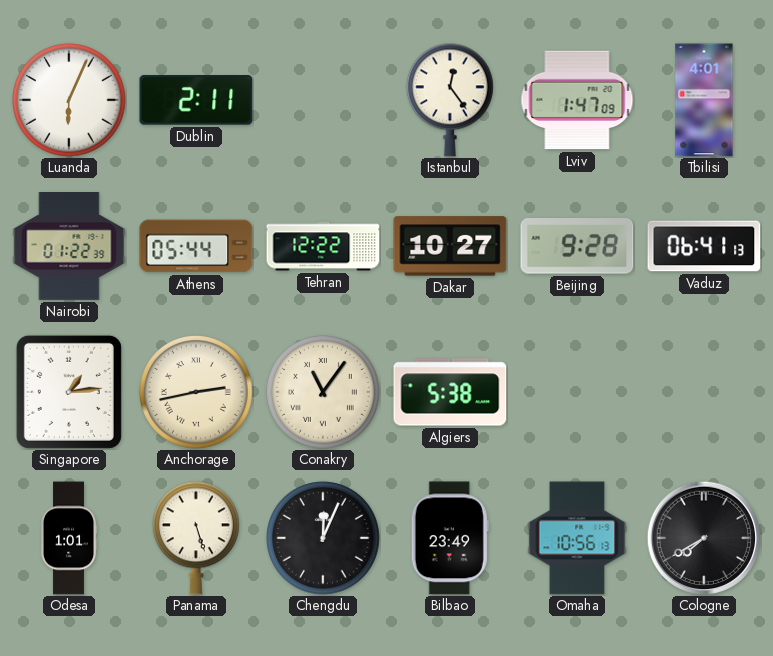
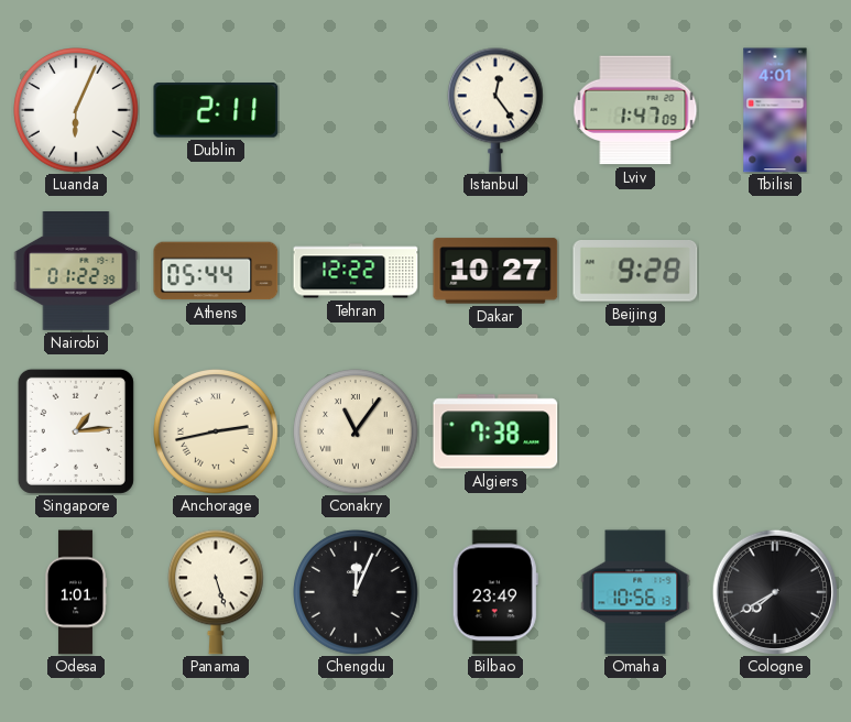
Vaduz: 06:41 -> none
Algiers: 5:38 -> 7:38
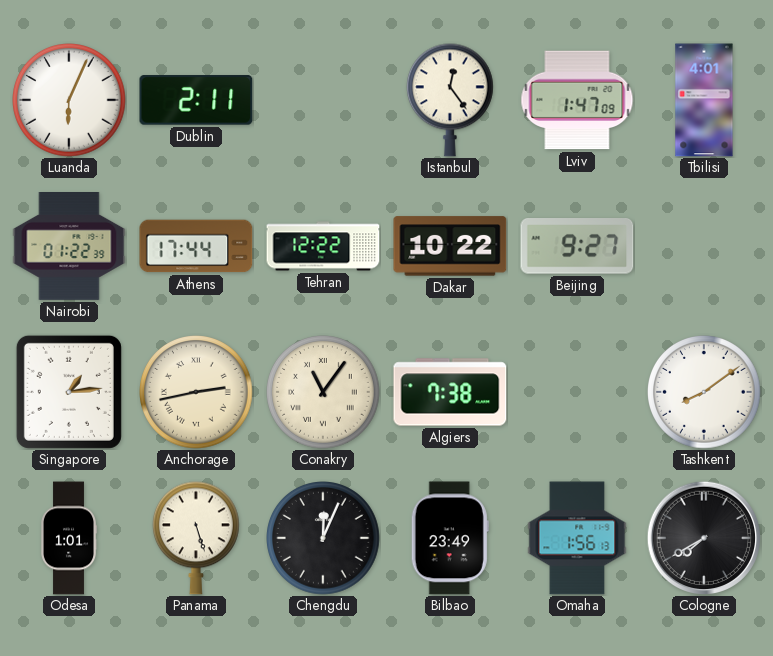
Athens: 05:44 -> 17:44
Dakar: 10:27 -> 10:22
Beijing: 9:28 -> 9:27
Tashkent: none -> 8:09
Omaha: 10:56 -> 1:56
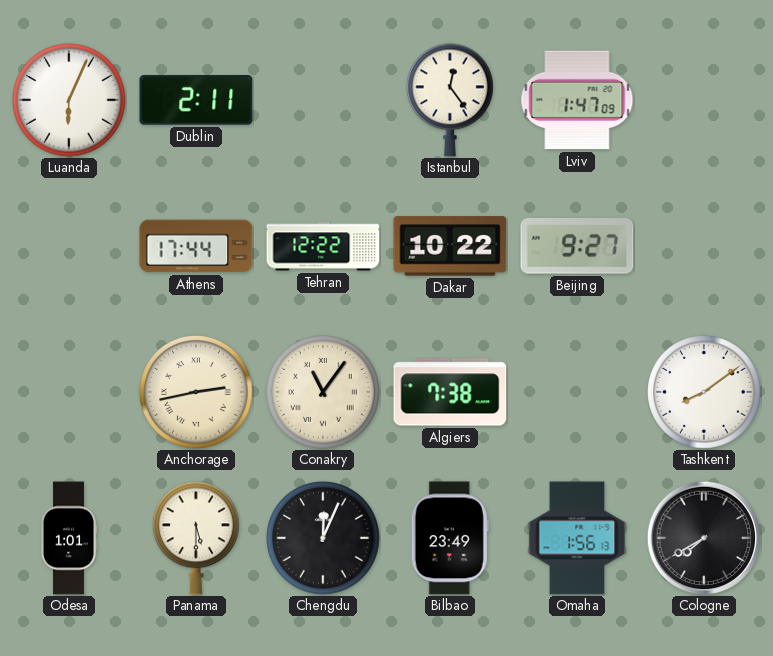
Tbilisi: 4:01 -> none
Nairobi: 01:22 -> none
Singapore: 1:14 -> none
Panama: 5:27 -> 5:30
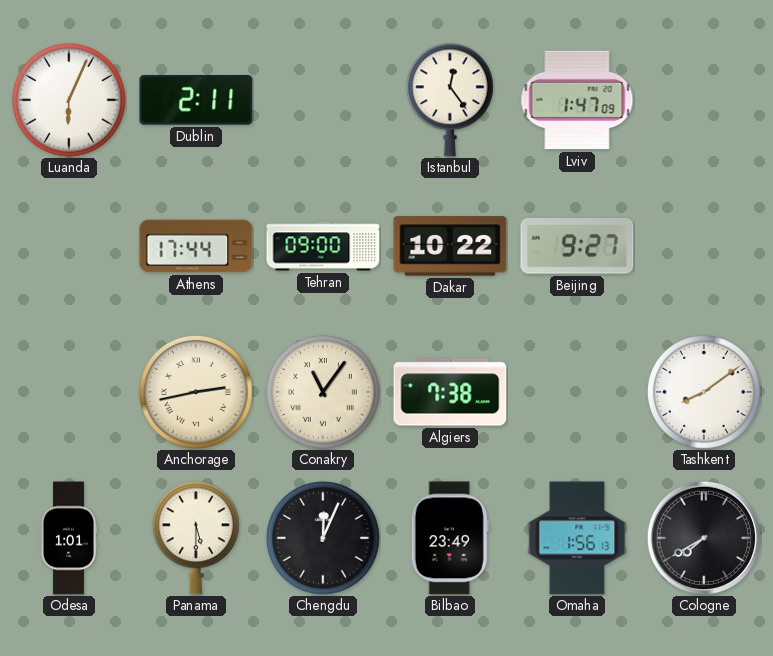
Tehran: 12:22 -> 09:00
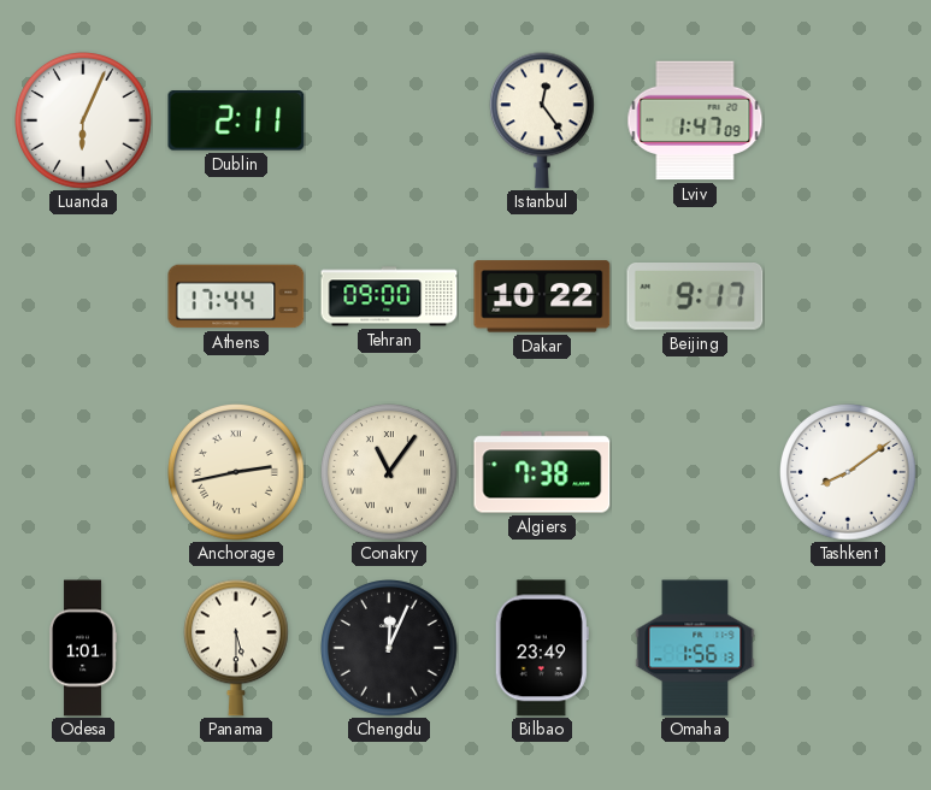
Beijing: 9:27 -> 9:17
Cologne: 7:40 -> none
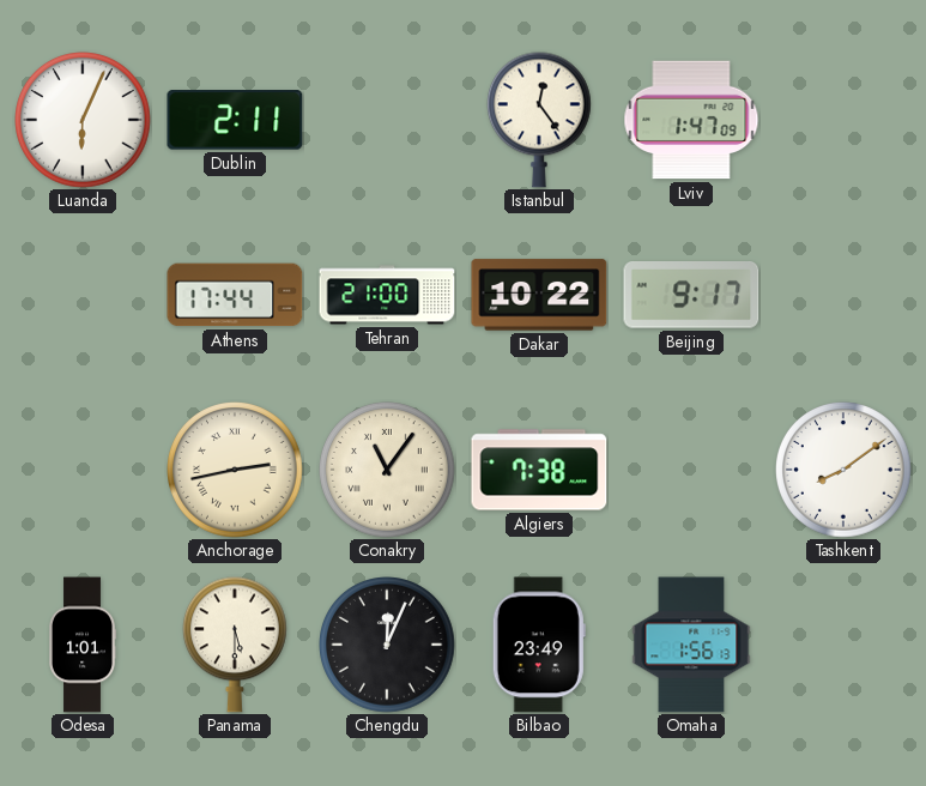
Tehran: 09:00 -> 21:00
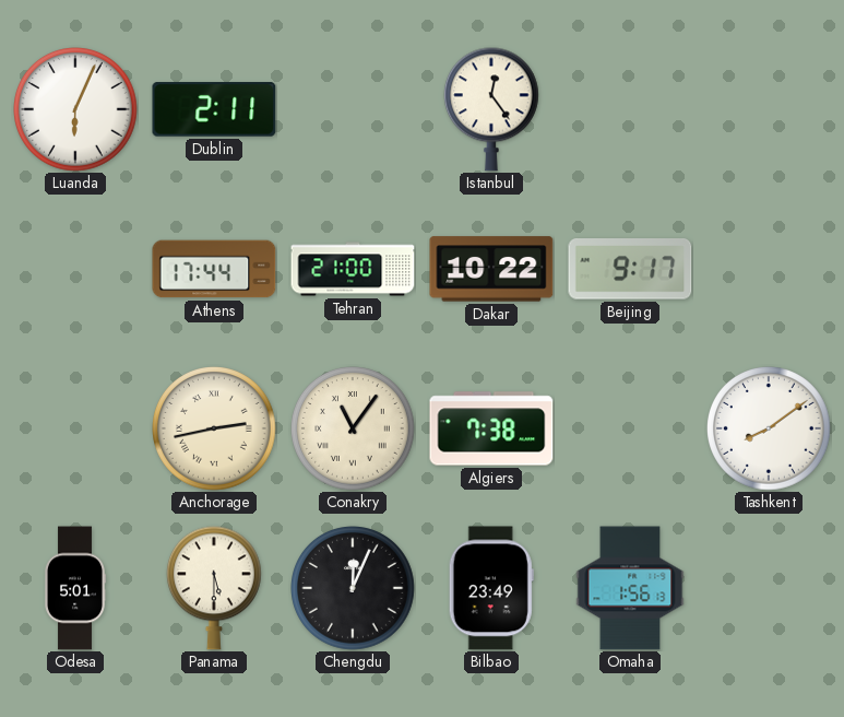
Lviv: 1:47 -> none
Odesa: 1:01 -> 5:01
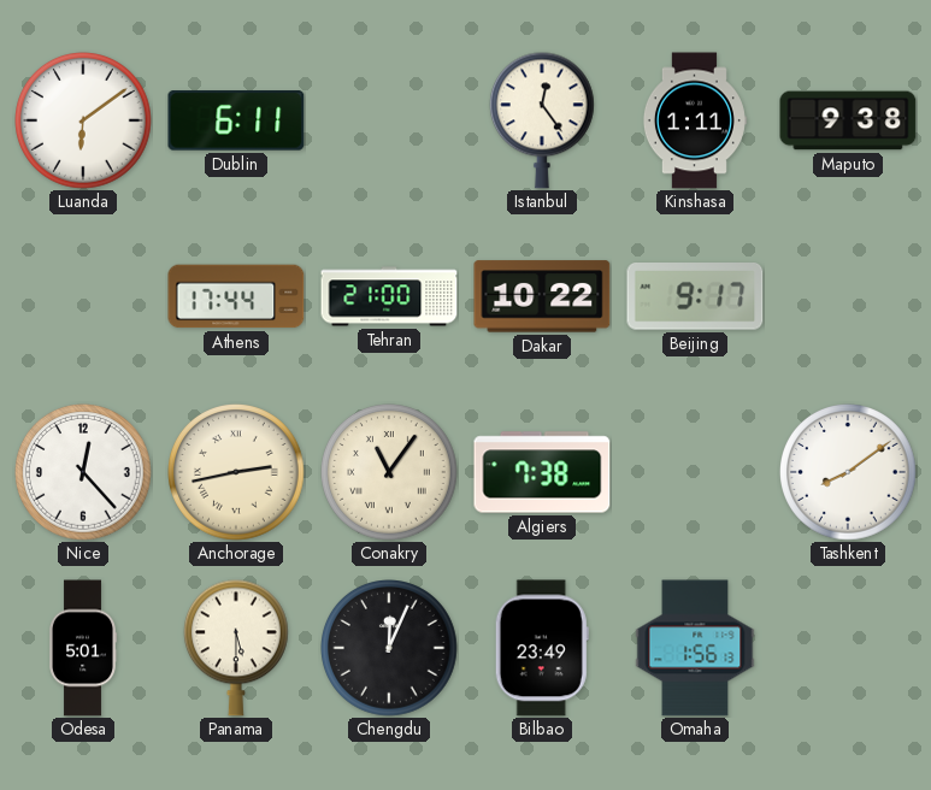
Luanda: 6:04 -> 6:09
Dublin: 2:11 -> 6:11
Kinshasa: none -> 1:11
Maputo: none -> 9:38
Nice: none -> 12:23
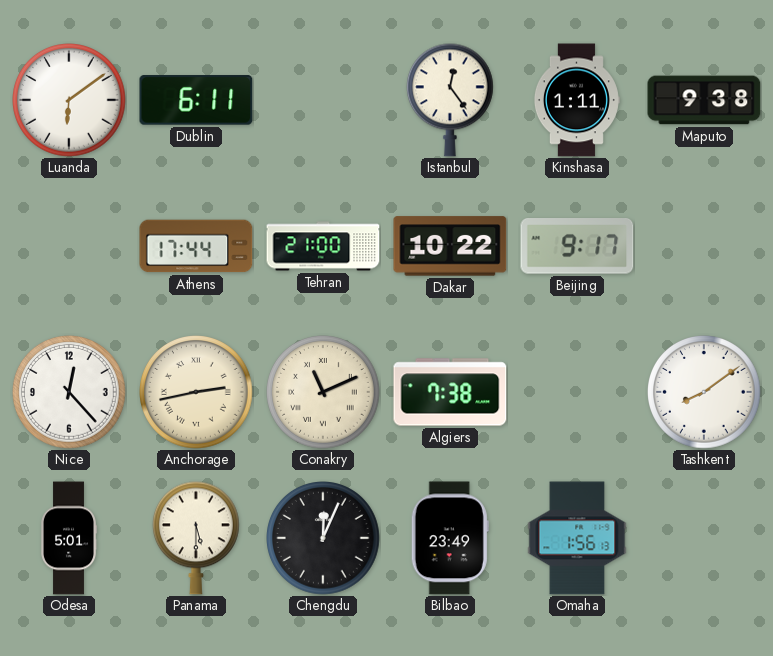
Conakry: 11:06 -> 11:11
